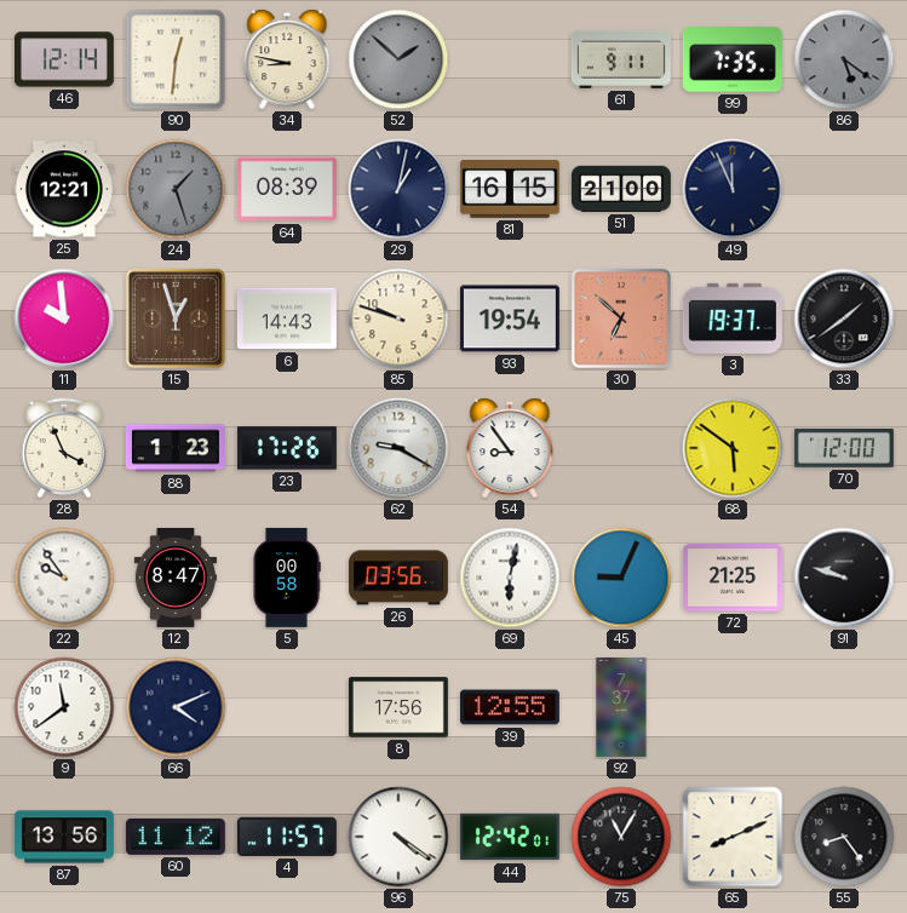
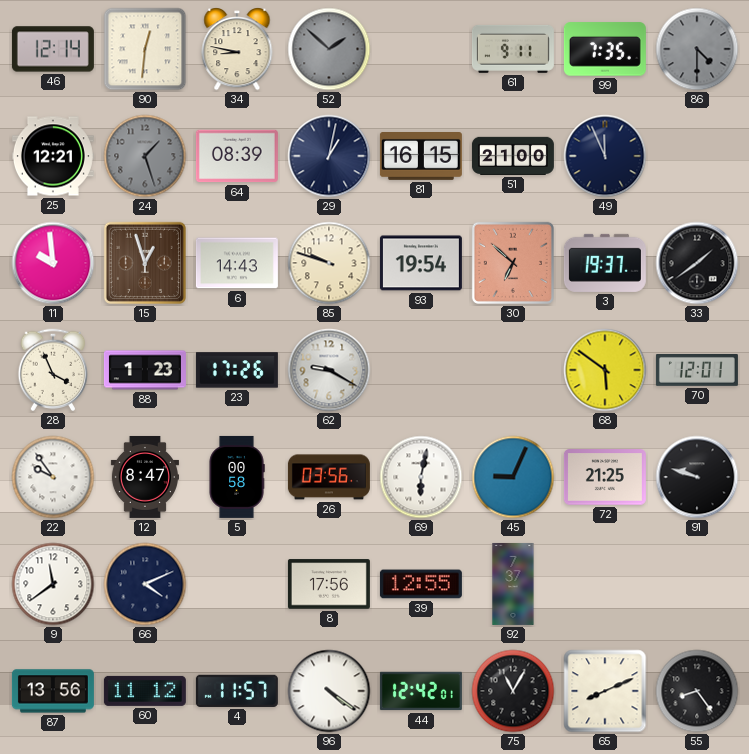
86: 5:21 -> 4:30
54: 8:54 -> none
70: 12:00 -> 12:01
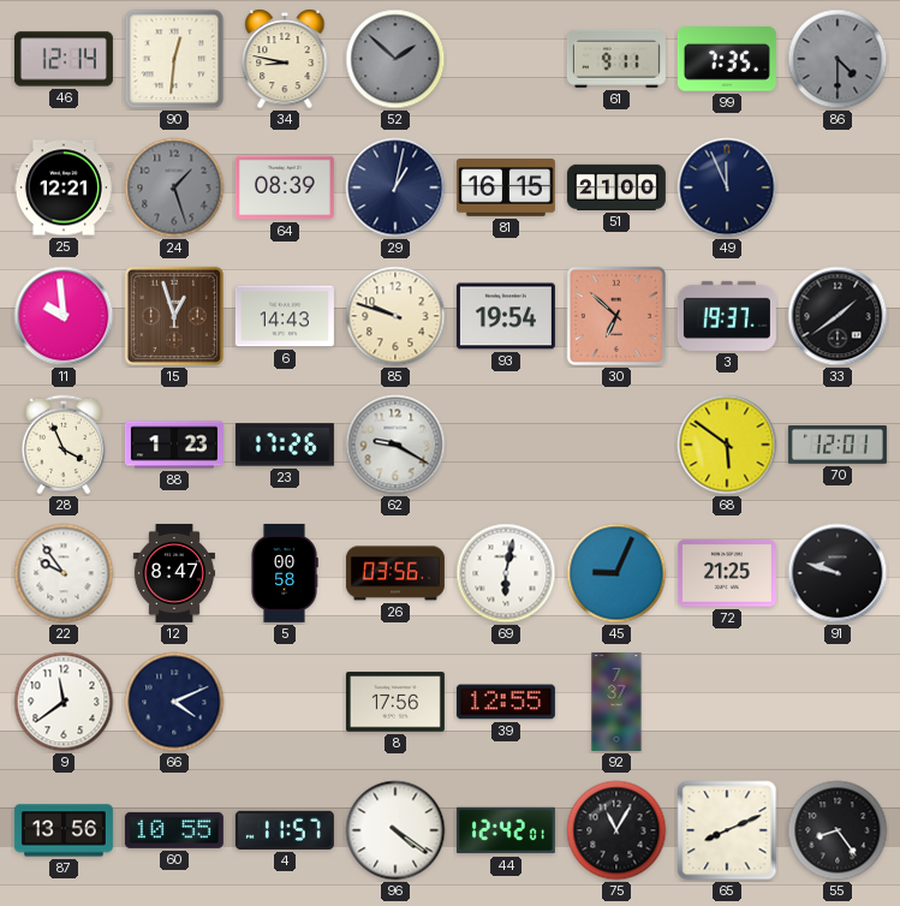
60: 11:12 -> 10:55
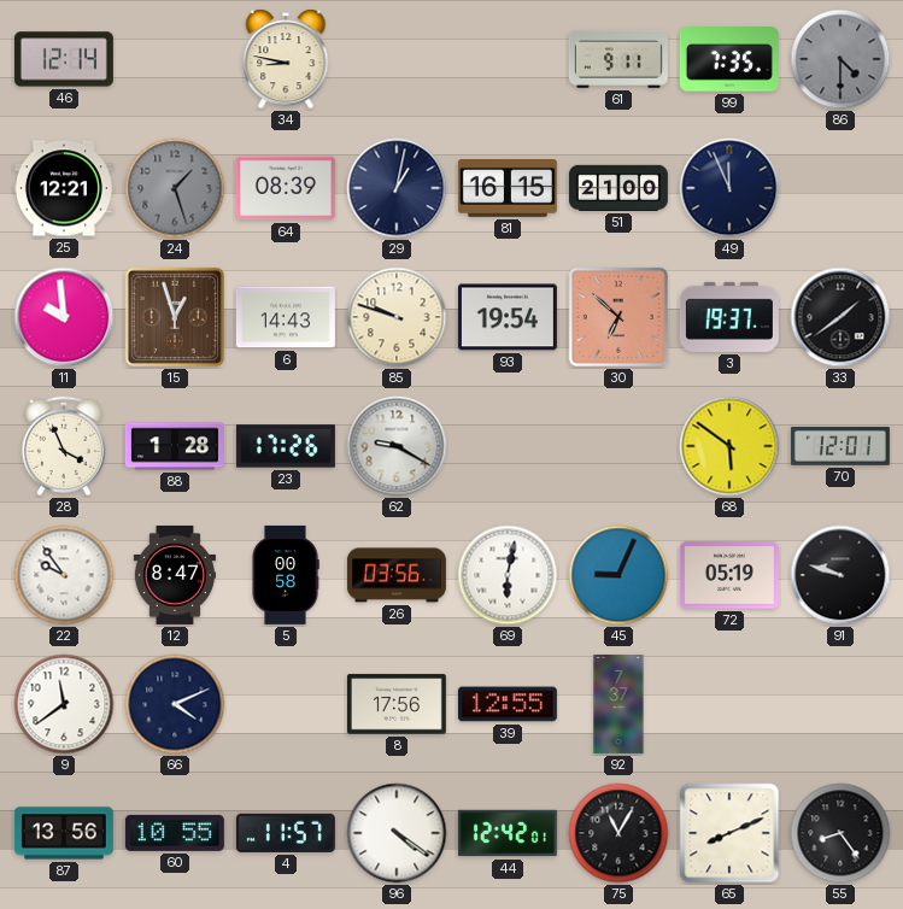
90: 12:31 -> none
52: 1:52 -> none
88: 1:23 -> 1:28
72: 21:25 -> 05:19
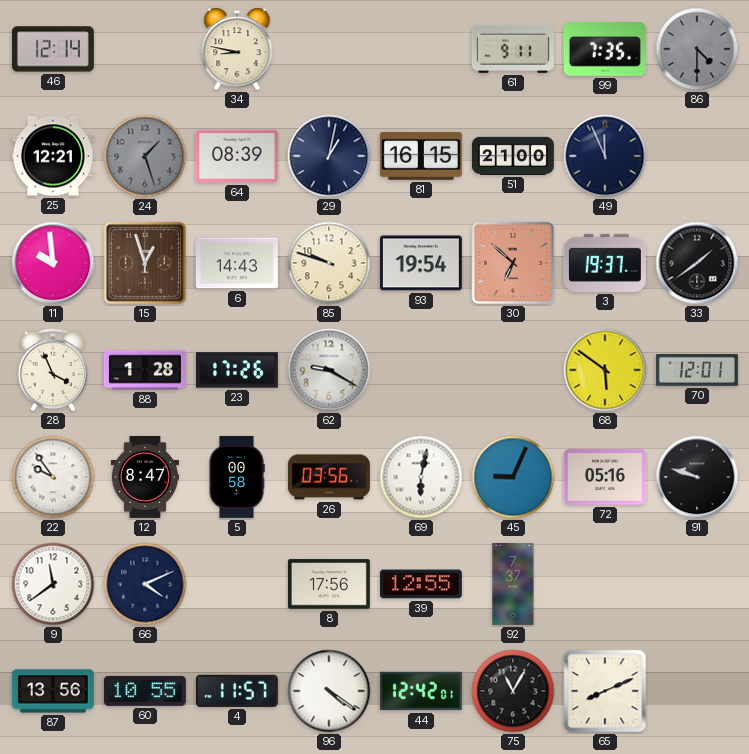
72: 05:19 -> 05:16
55: 8:24 -> none
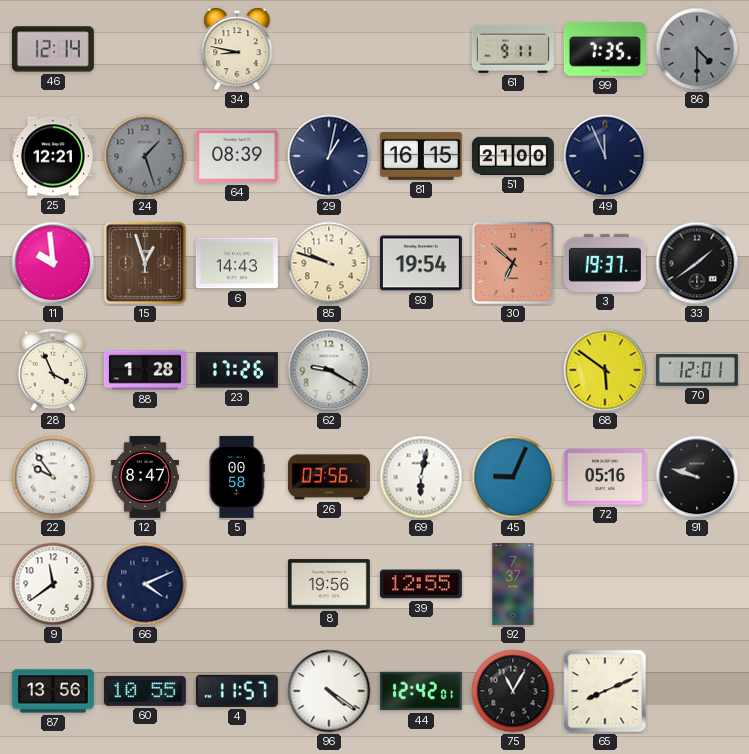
8: 17:56 -> 19:56
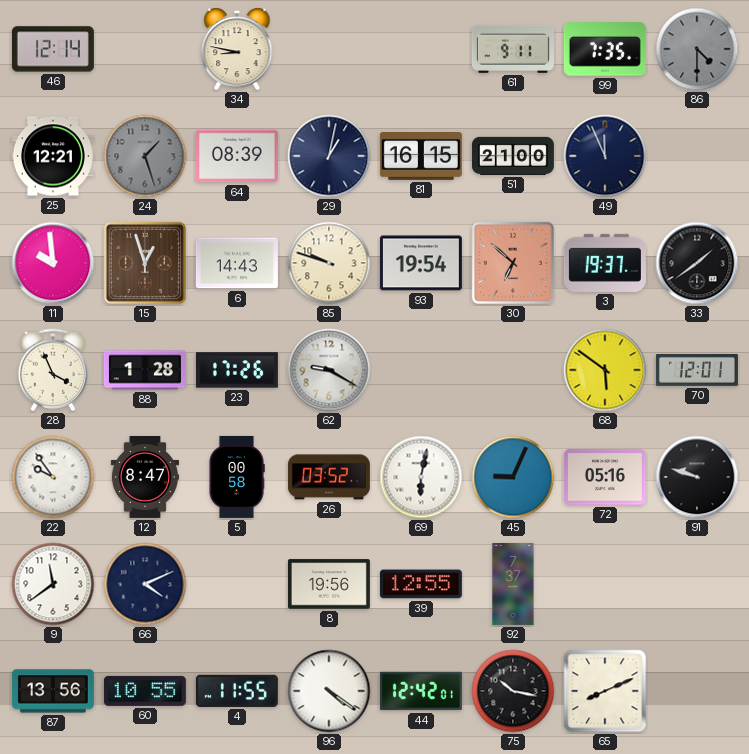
26: 03:56 -> 03:52
4: 11:57 -> 11:55
75: 11:05 -> 10:17
